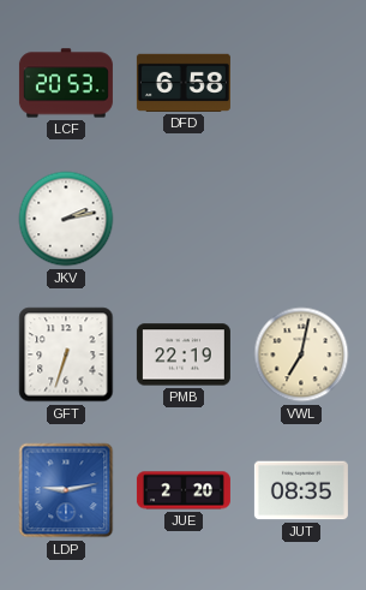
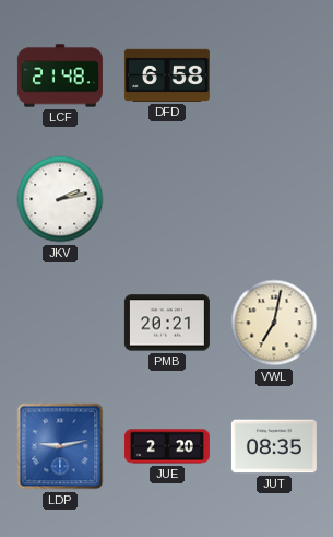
LCF: 20:53 -> 21:48
GFT: 6:33 -> none
PMB: 22:19 -> 20:21
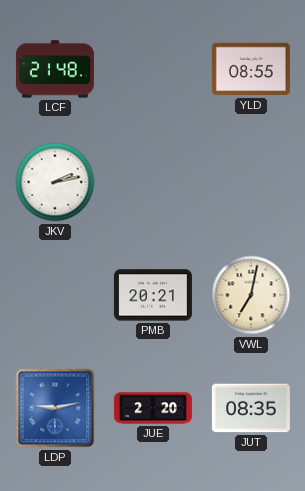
DFD: 6:58 -> none
YLD: none -> 08:55
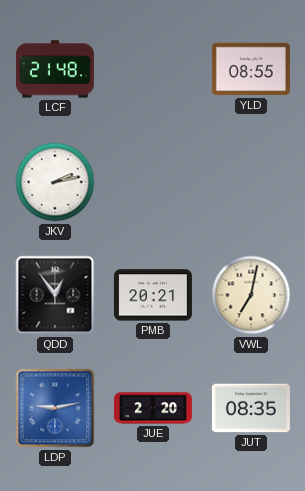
QDD: none -> 12:54
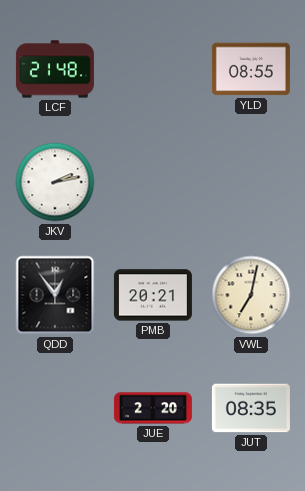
LDP: 9:13 -> none
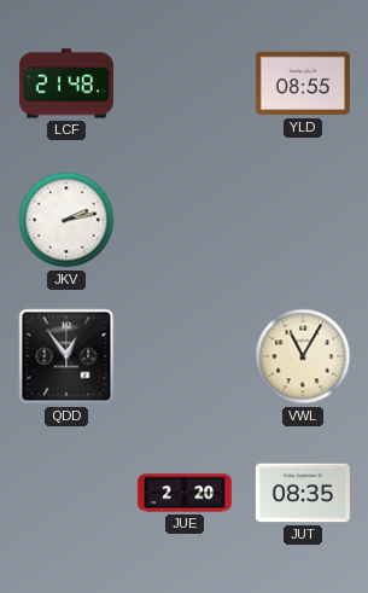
PMB: 20:21 -> none
VWL: 7:02 -> 11:05
